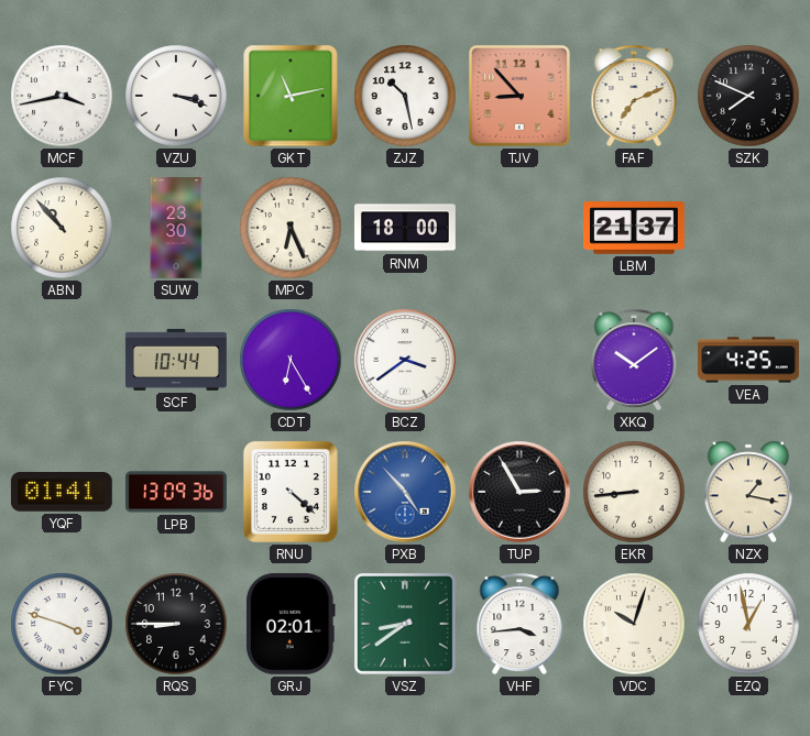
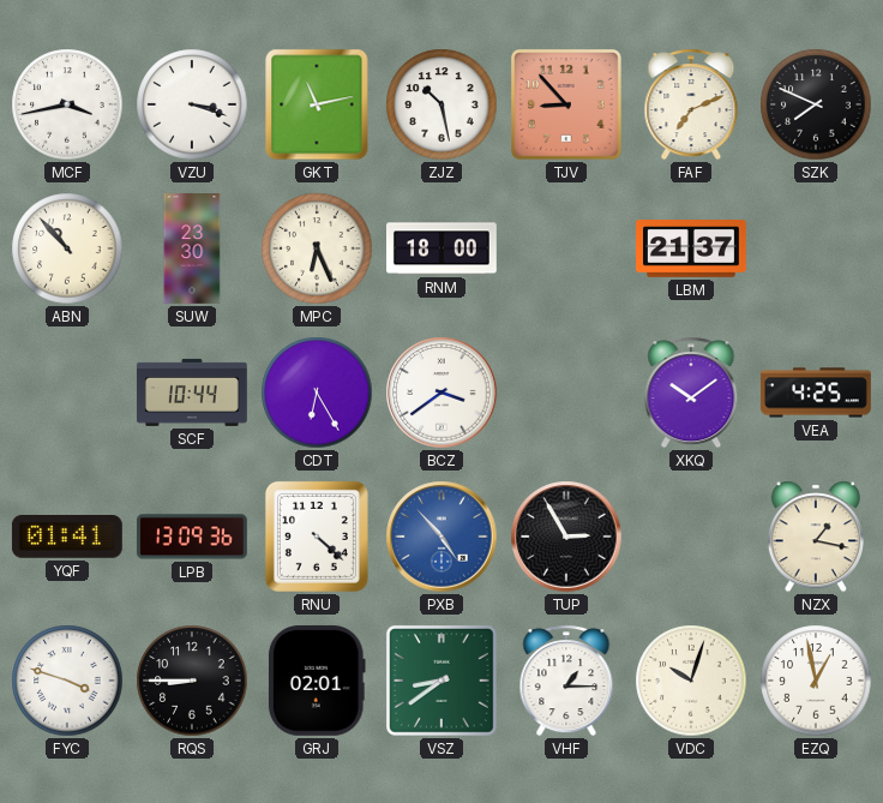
EKR: 8:44 -> none
VHF: 3:44 -> 1:15
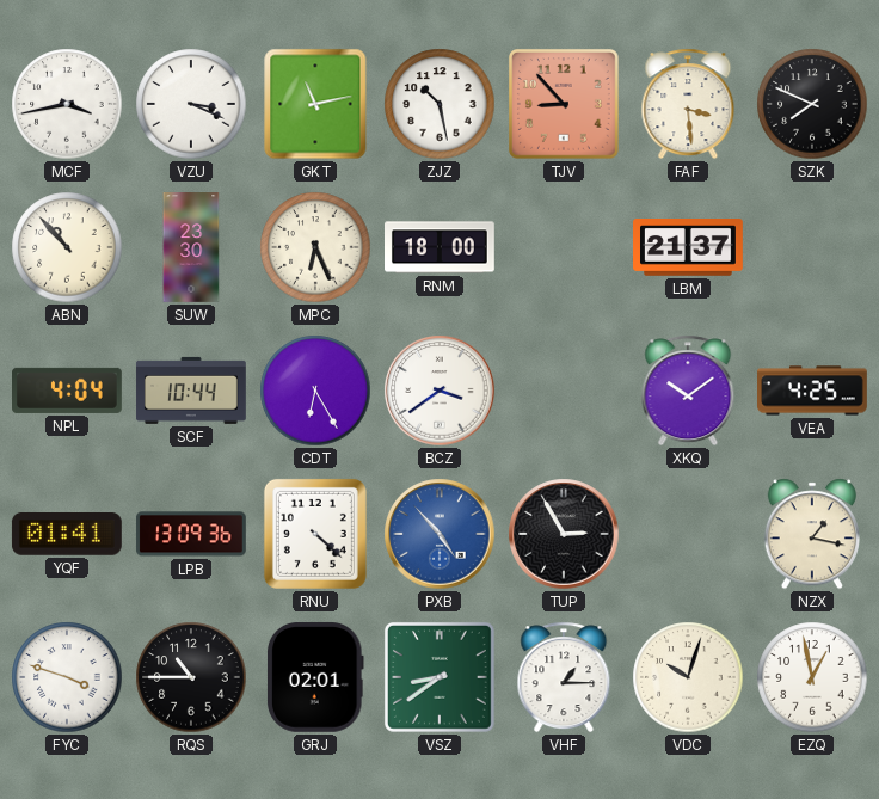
VZU: 3:18 -> 3:19
FAF: 7:11 -> 3:29
NPL: none -> 4:04
RQS: 8:45 -> 10:45
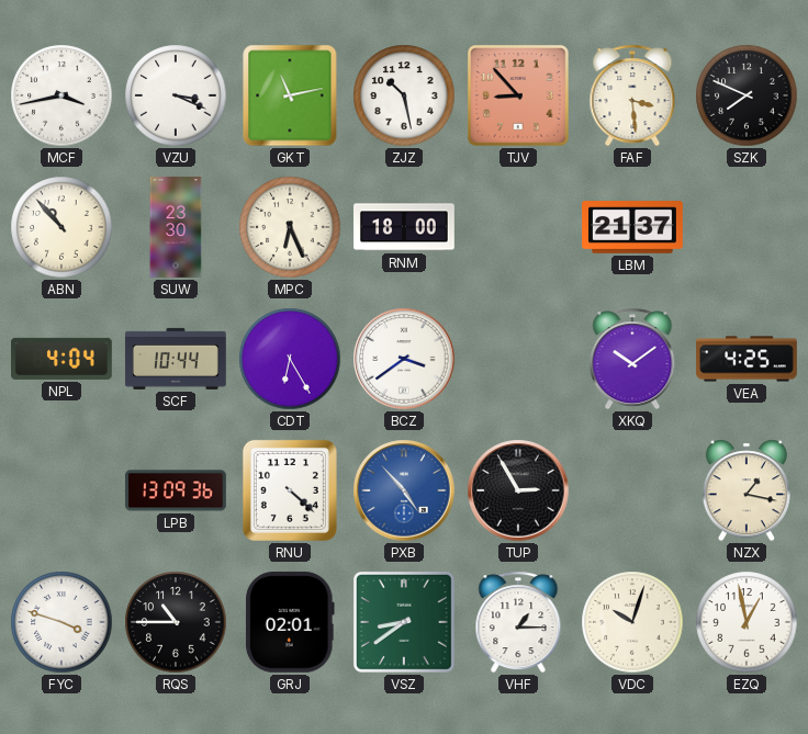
YQF: 01:41 -> none
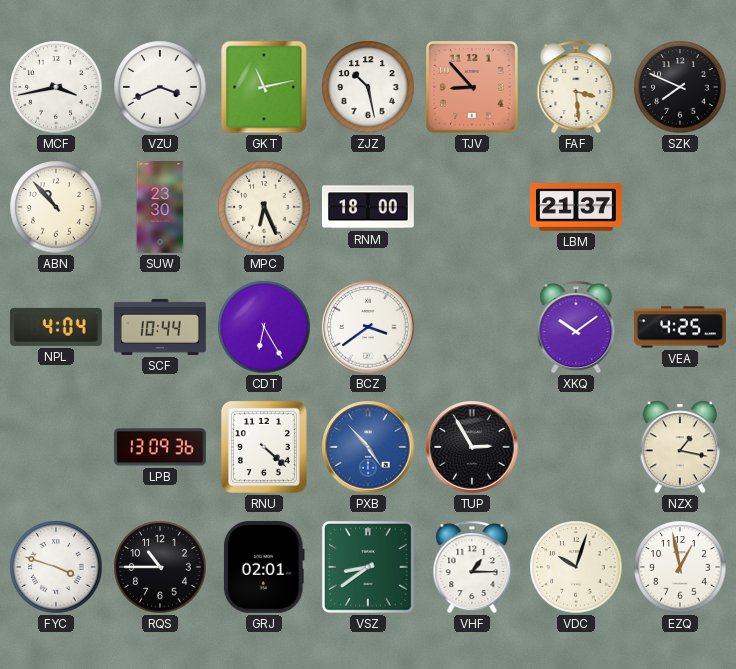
VZU: 3:19 -> 3:41
